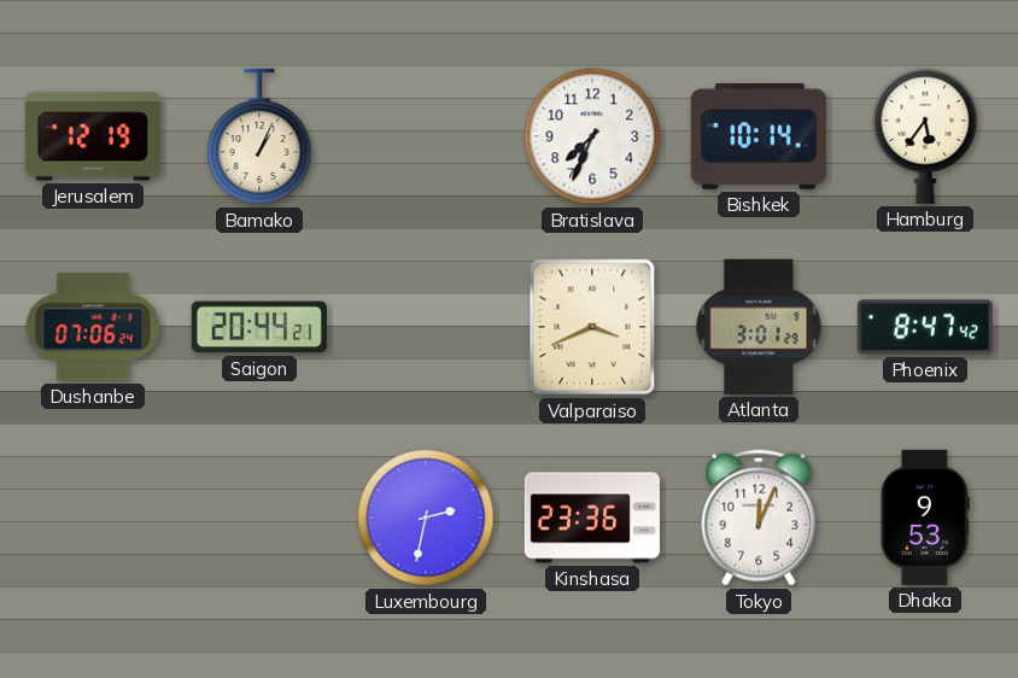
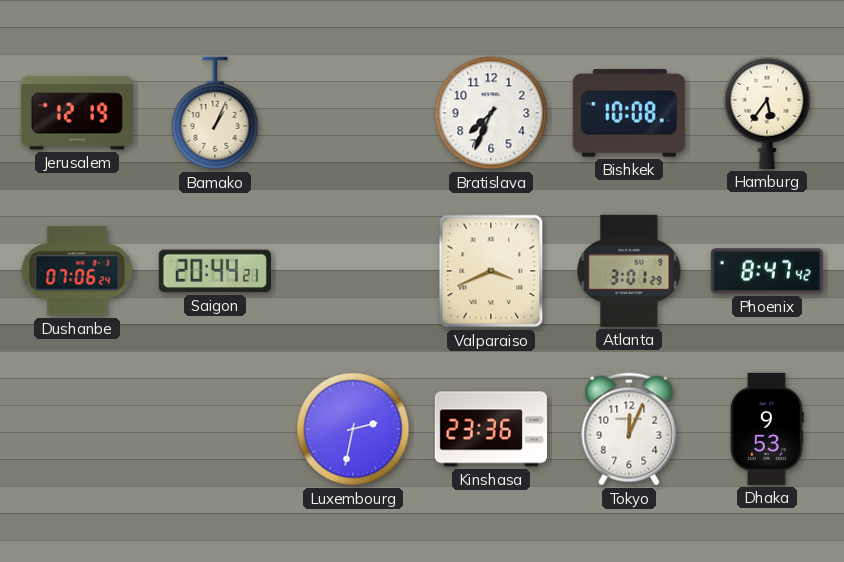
Bishkek: 10:14 -> 10:08
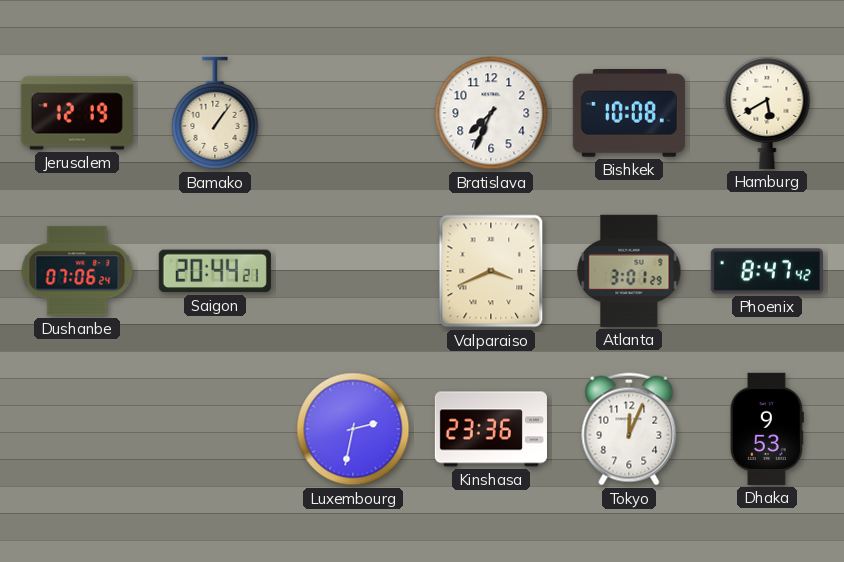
Bamako: 1:04 -> 1:06
Hamburg: 5:36 -> 5:40
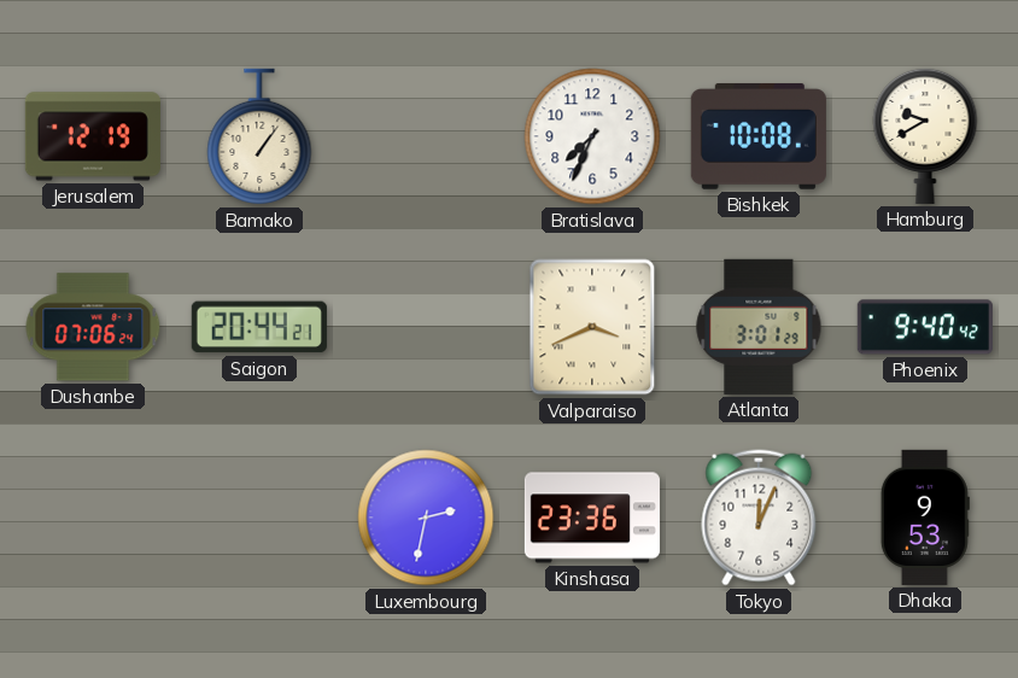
Hamburg: 5:40 -> 9:40
Phoenix: 8:47 -> 9:40
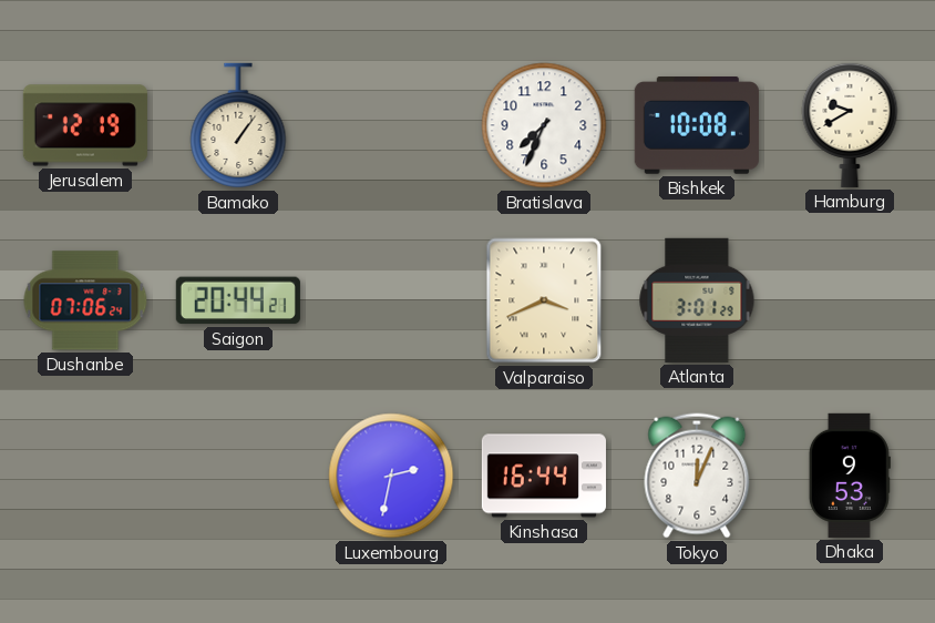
Phoenix: 9:40 -> none
Kinshasa: 23:36 -> 16:44
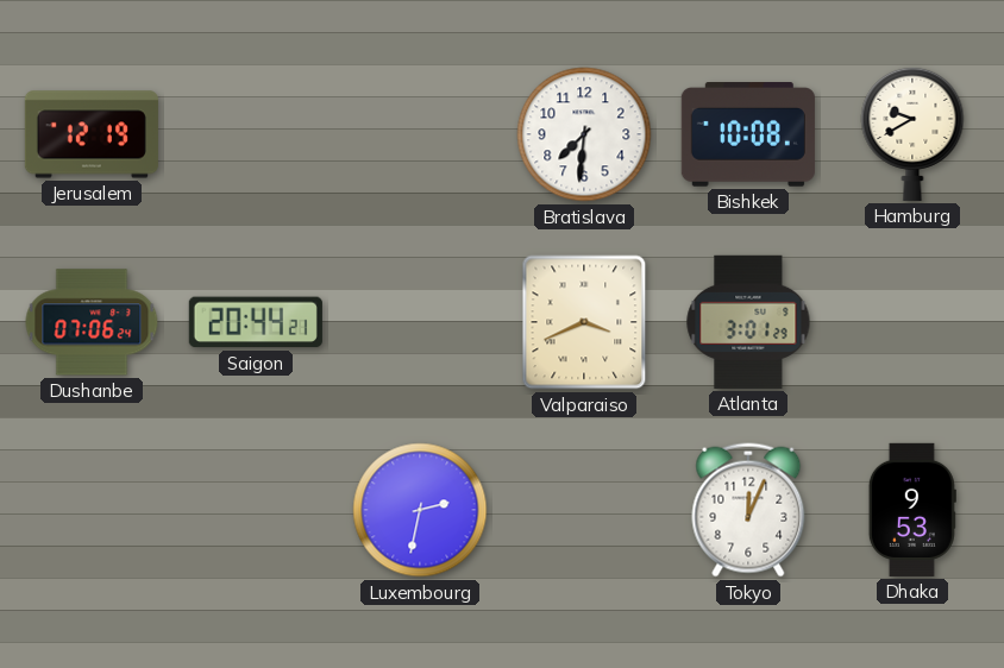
Bamako: 1:06 -> none
Bratislava: 7:34 -> 7:31
Kinshasa: 16:44 -> none
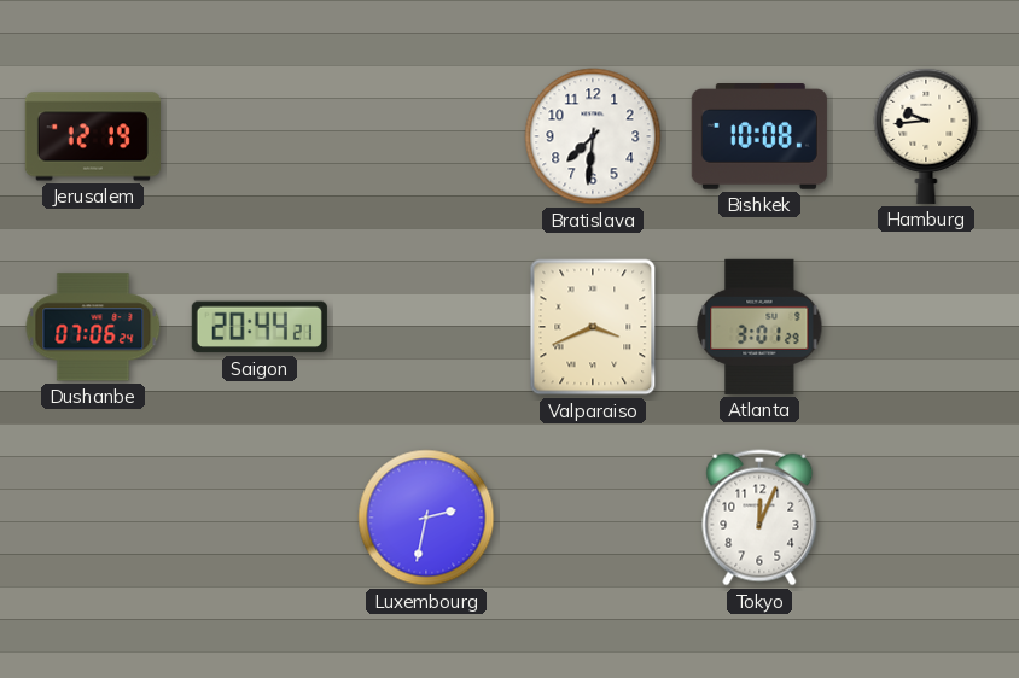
Hamburg: 9:40 -> 9:44
Dhaka: 9:53 -> none
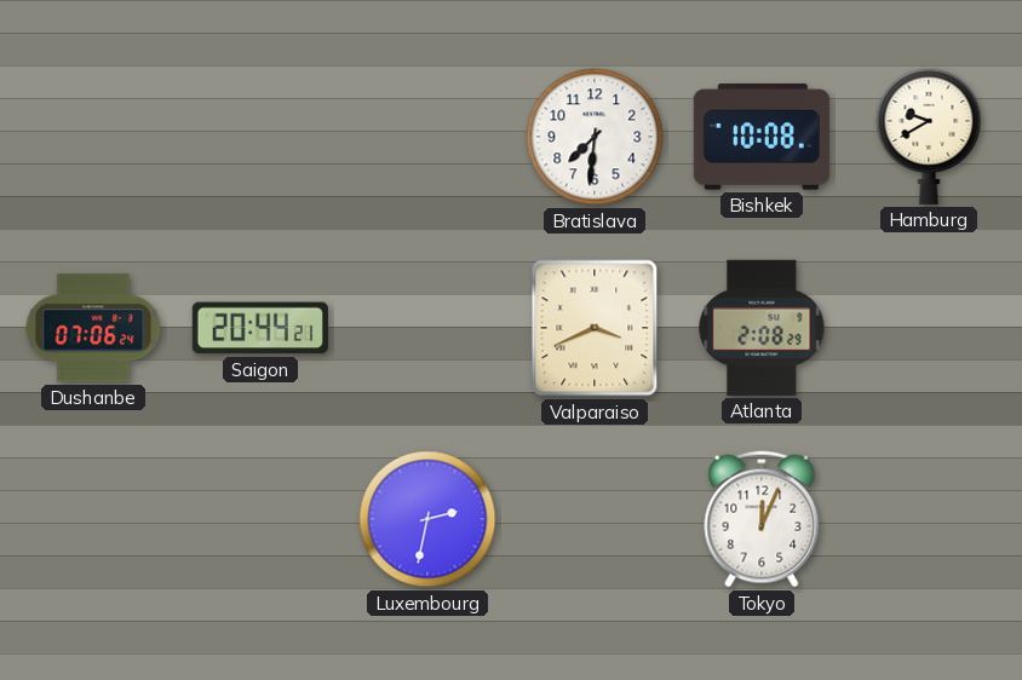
Jerusalem: 12:19 -> none
Hamburg: 9:44 -> 9:40
Atlanta: 3:01 -> 2:08
